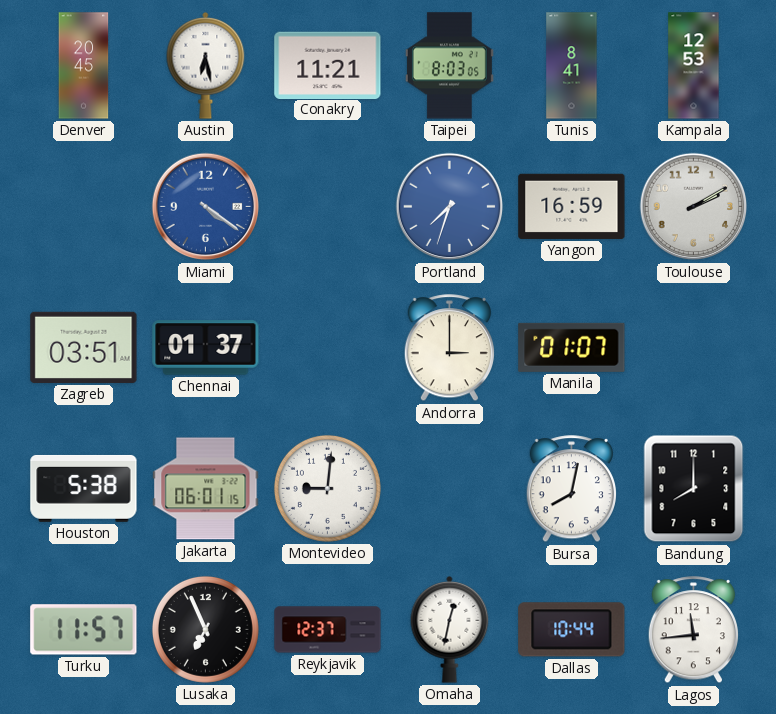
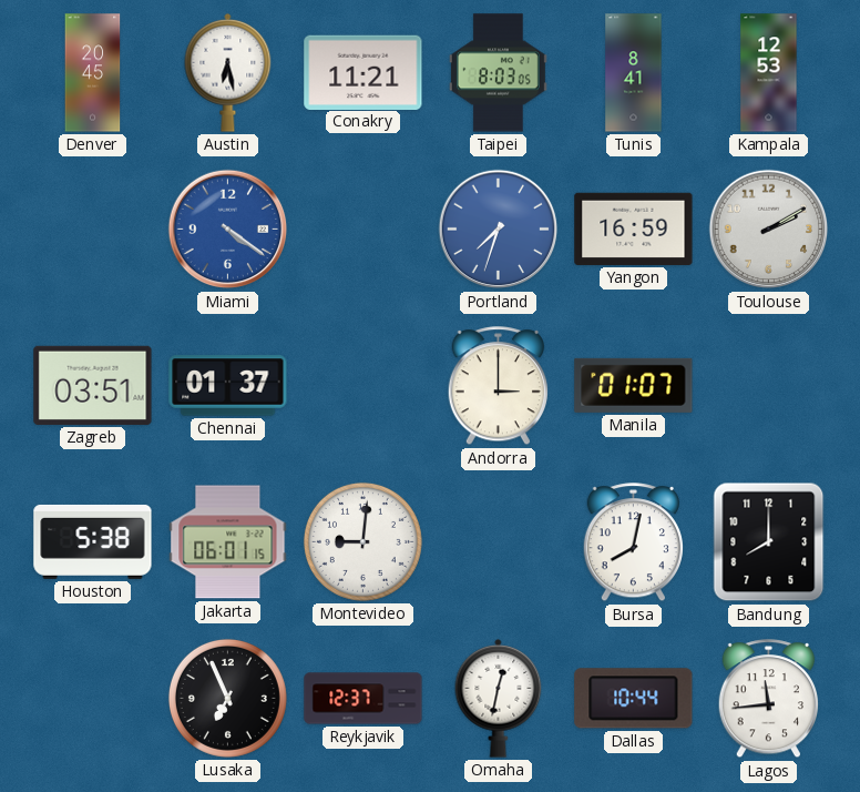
Turku: 11:57 -> none
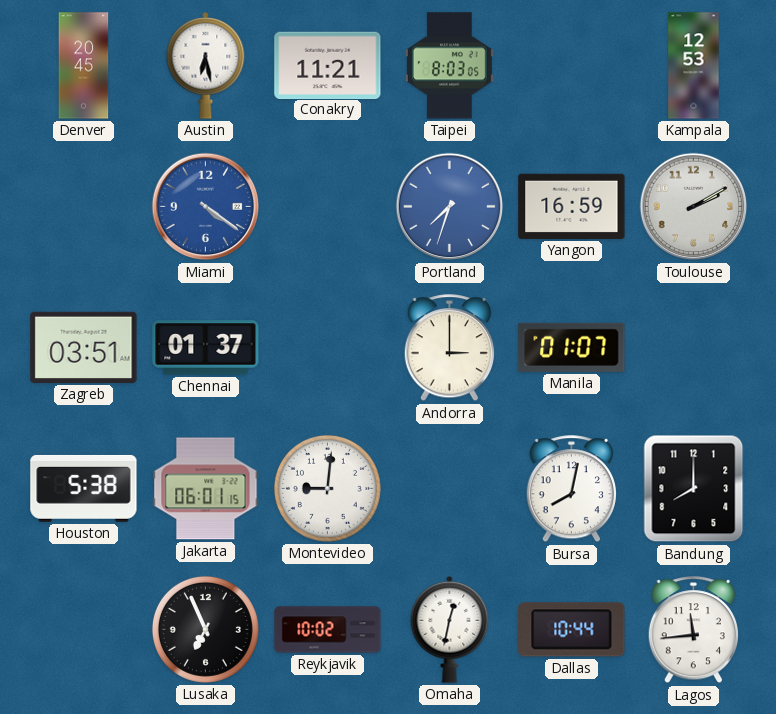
Tunis: 8:41 -> none
Reykjavik: 12:37 -> 10:02
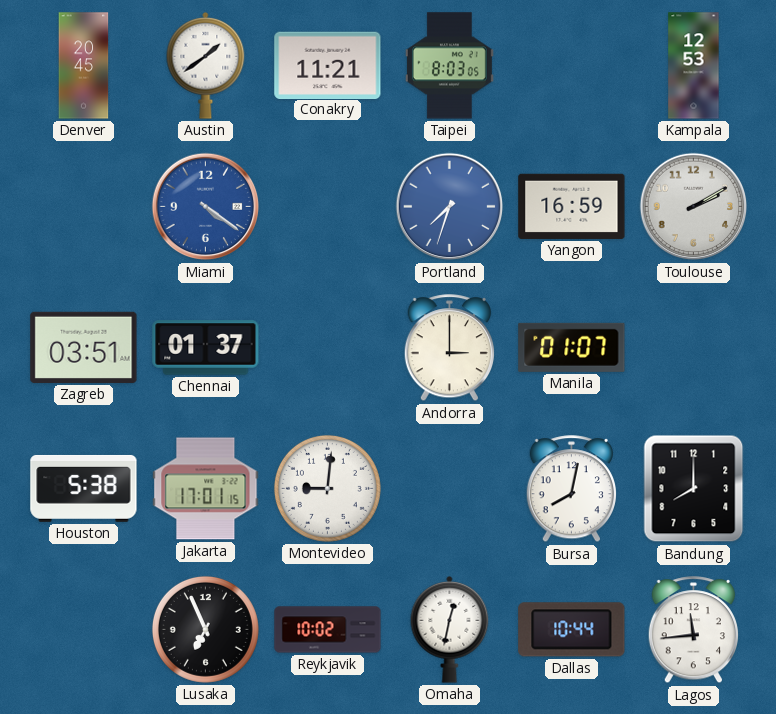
Austin: 6:28 -> 1:39
Jakarta: 06:01 -> 17:01
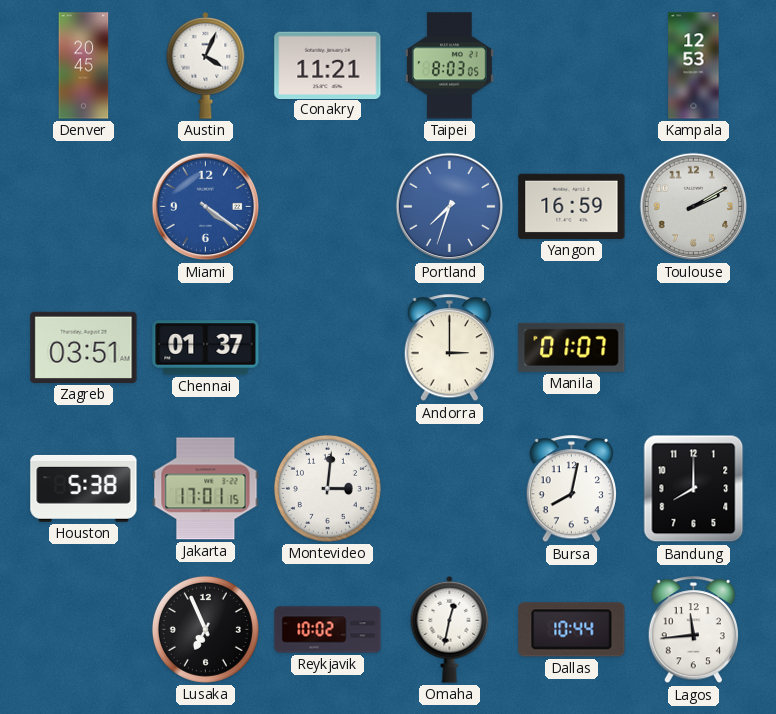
Austin: 1:39 -> 4:04
Montevideo: 9:01 -> 3:01
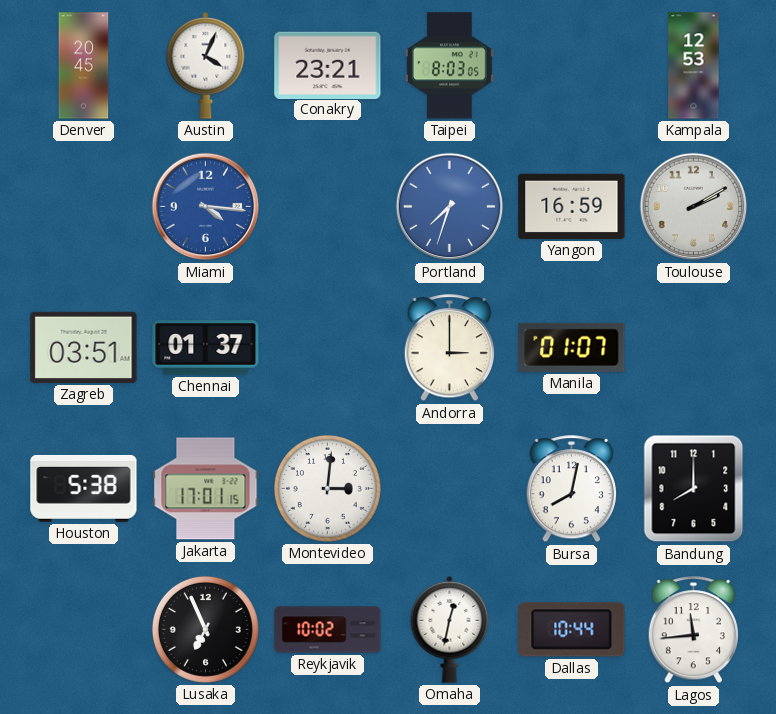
Conakry: 11:21 -> 23:21
Miami: 4:21 -> 4:16
